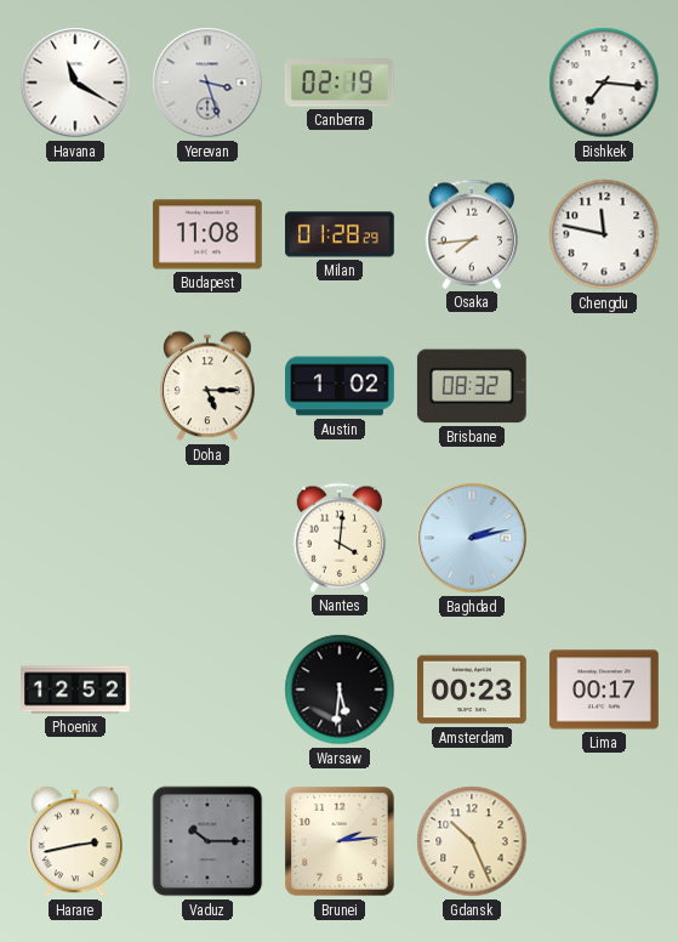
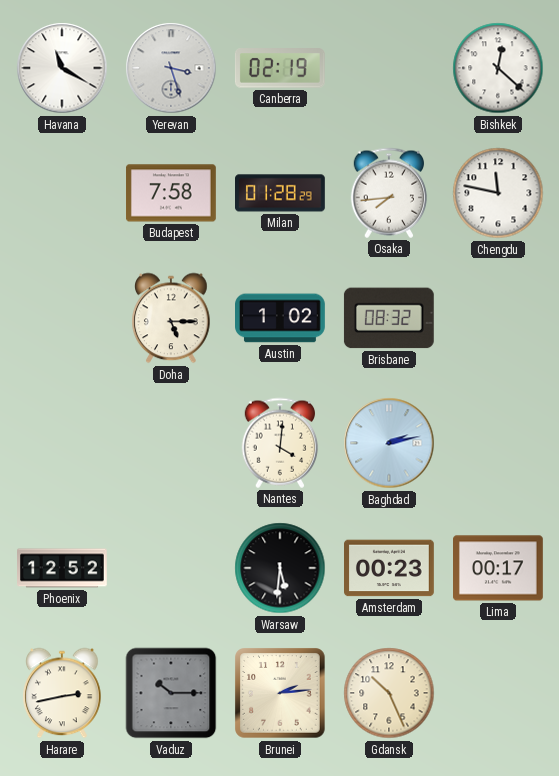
Bishkek: 7:16 -> 12:22
Budapest: 11:08 -> 7:58
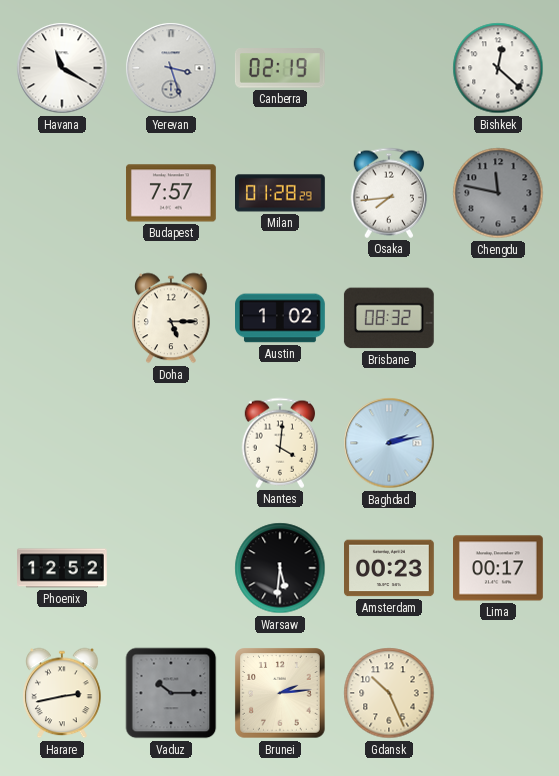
Budapest: 7:58 -> 7:57
Chengdu dial: white -> grey
